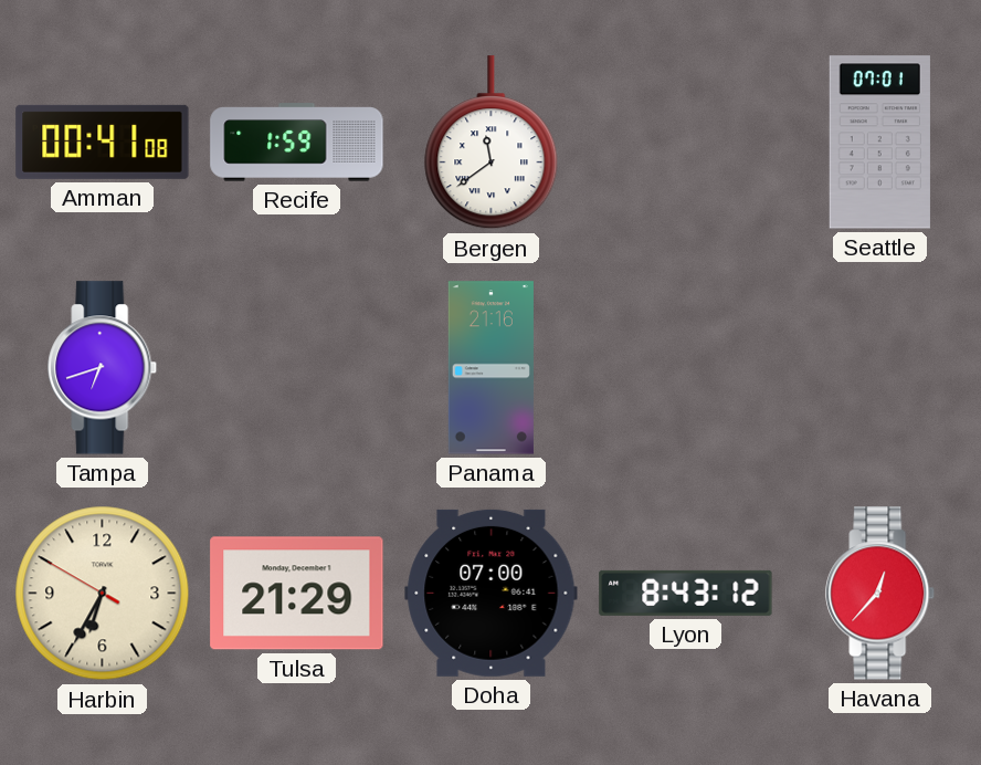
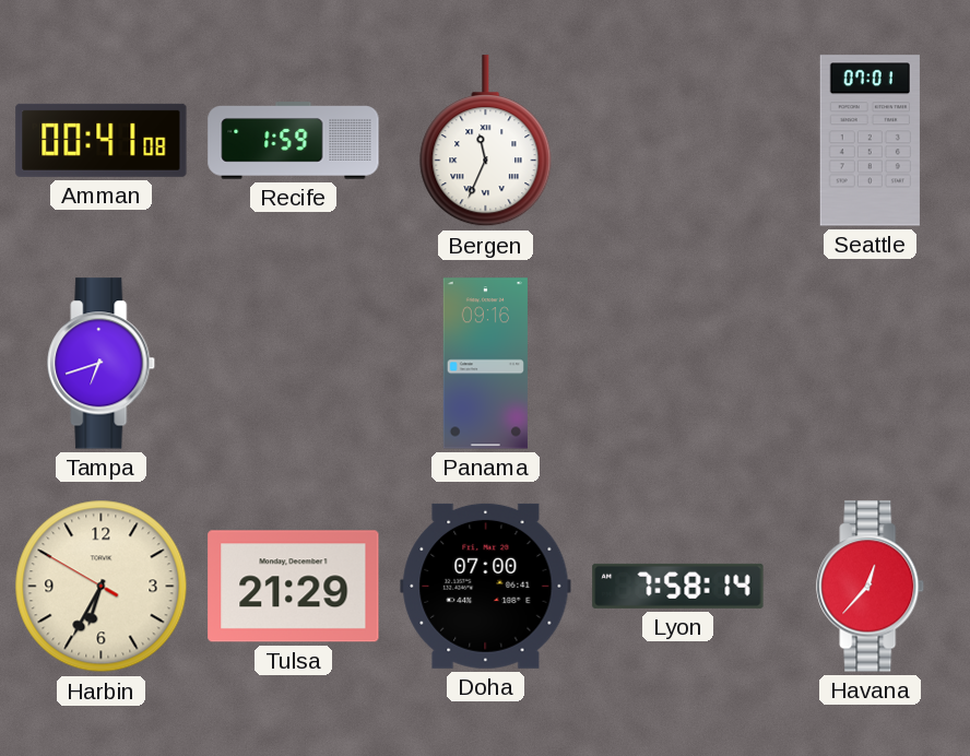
Bergen: 11:39 -> 11:34
Panama: 21:16 -> 09:16
Lyon: 8:43 -> 7:58
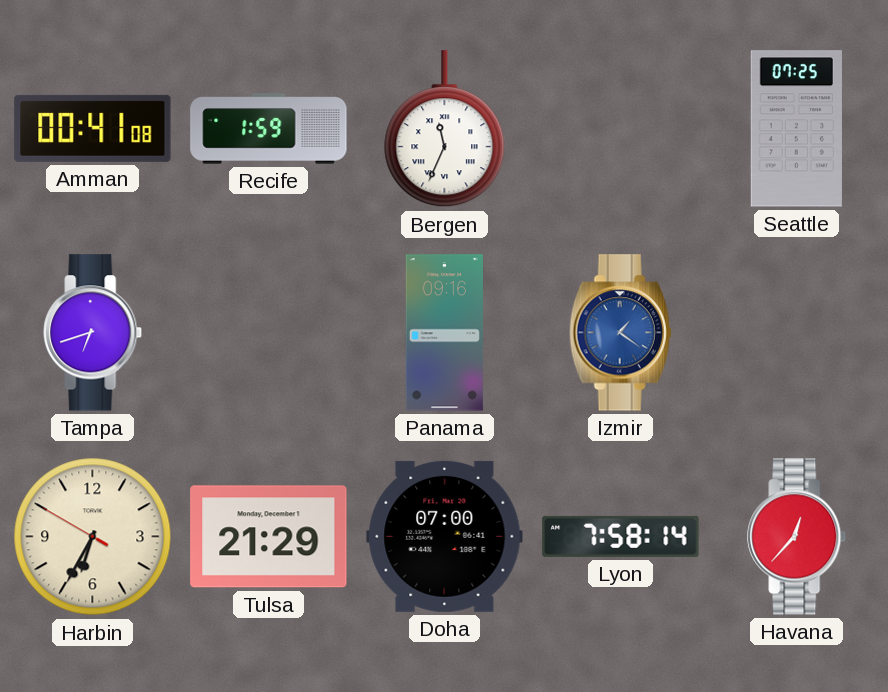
Seattle: 07:01 -> 07:25
Izmir: none -> 1:21
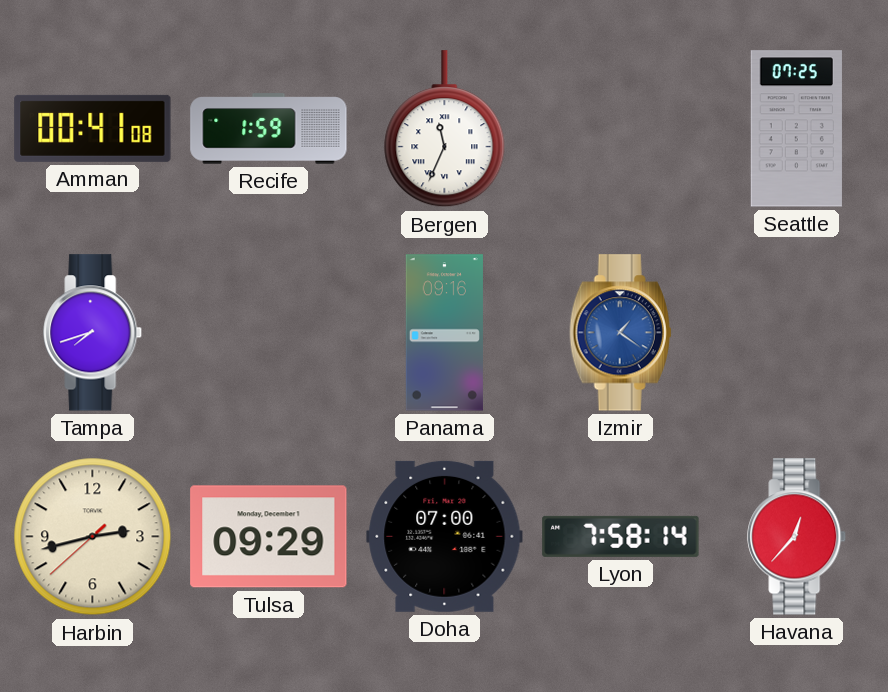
Tampa: 6:42 -> 7:42
Harbin: 6:34 -> 2:42
Tulsa: 21:29 -> 09:29
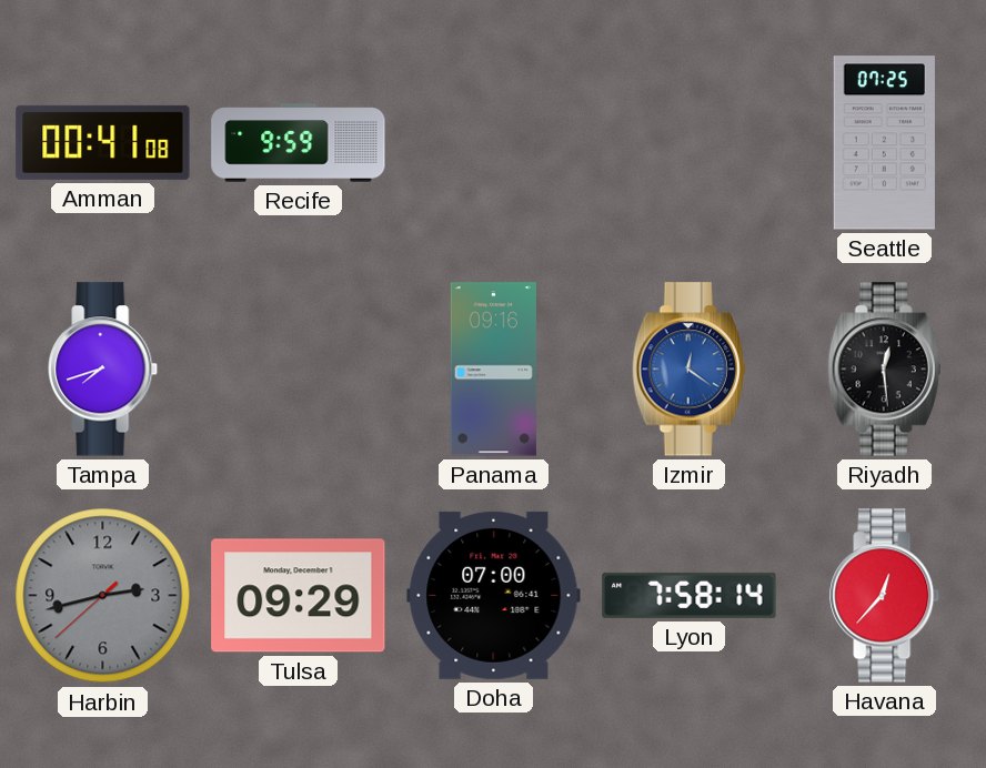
Recife: 1:59 -> 9:59
Bergen: 11:34 -> none
Izmir: 1:21 -> 12:21
Riyadh: none -> 12:29
Harbin dial: cream -> grey
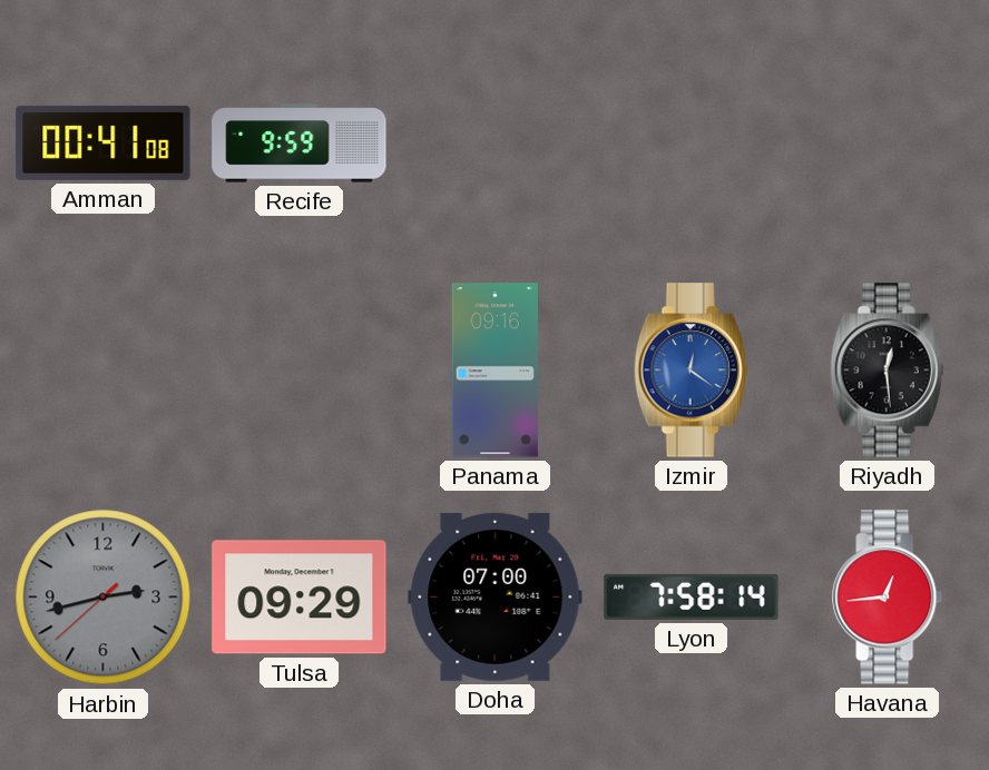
Seattle: 07:25 -> none
Tampa: 7:42 -> none
Havana: 12:37 -> 12:44
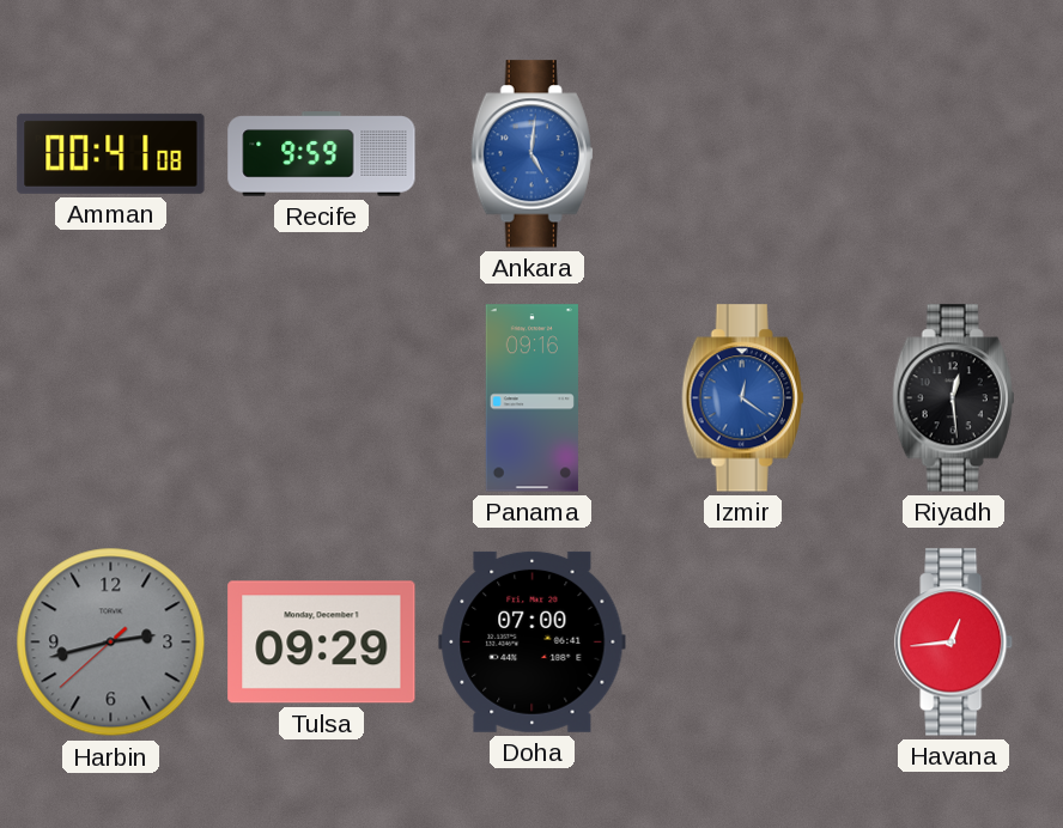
Ankara: none -> 5:01
Lyon: 7:58 -> none
